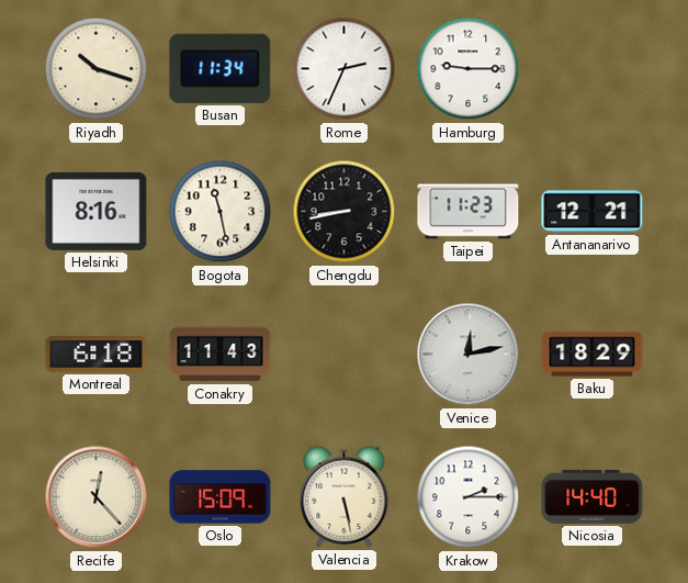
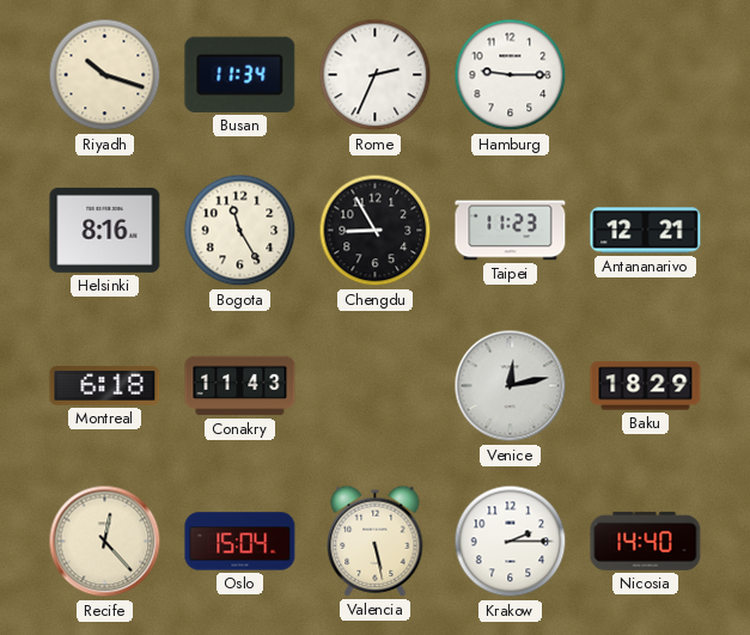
Bogota: 11:28 -> 11:25
Chengdu: 8:43 -> 8:55
Oslo: 15:09 -> 15:04
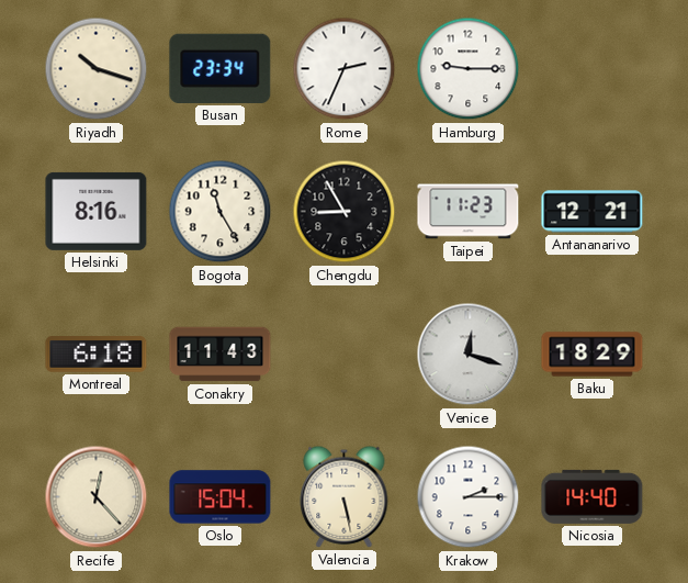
Busan: 11:34 -> 23:34
Venice: 12:13 -> 12:18
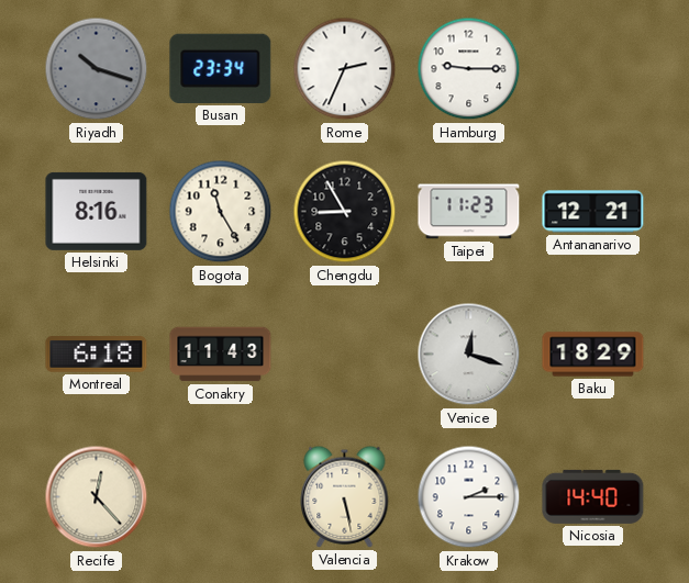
Riyadh dial: cream -> grey
Oslo: 15:04 -> none
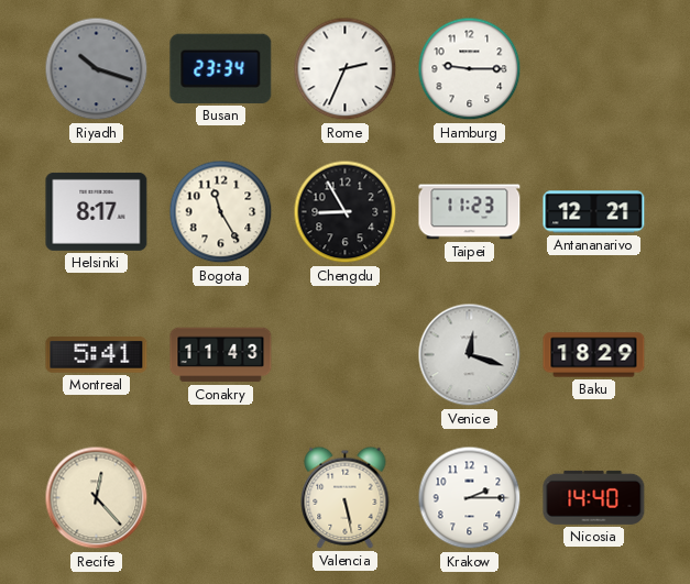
Helsinki: 8:16 -> 8:17
Montreal: 6:18 -> 5:41
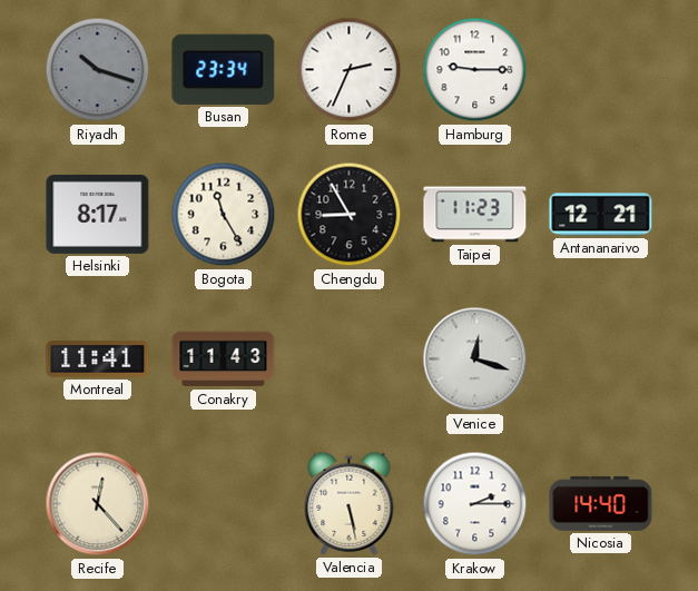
Montreal: 5:41 -> 11:41
Baku: 18:29 -> none
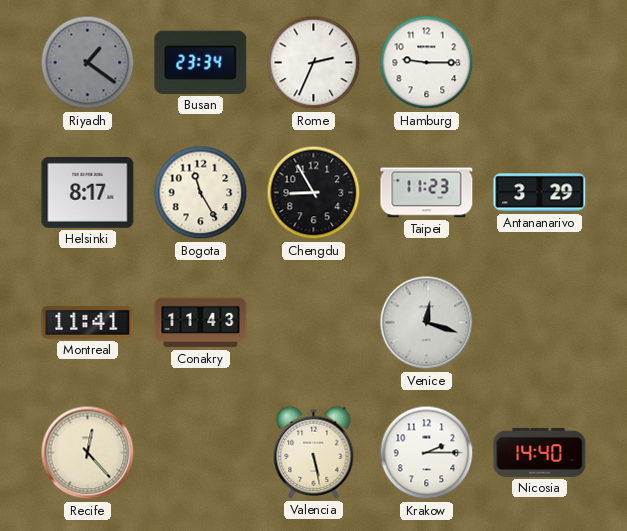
Riyadh: 10:18 -> 1:21
Antananarivo: 12:21 -> 3:29
